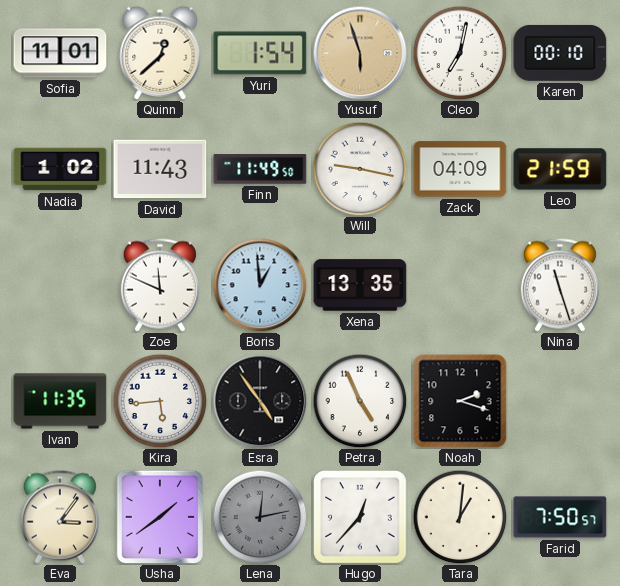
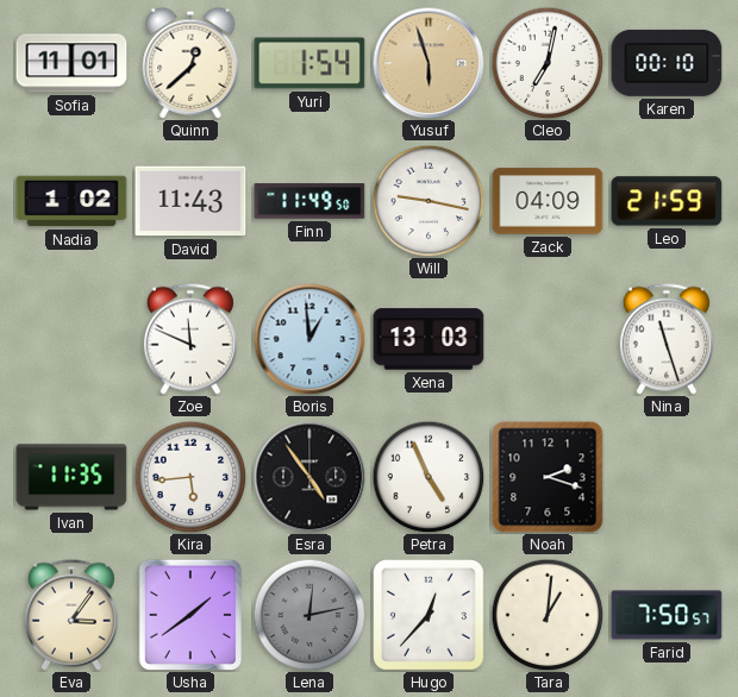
Xena: 13:35 -> 13:03
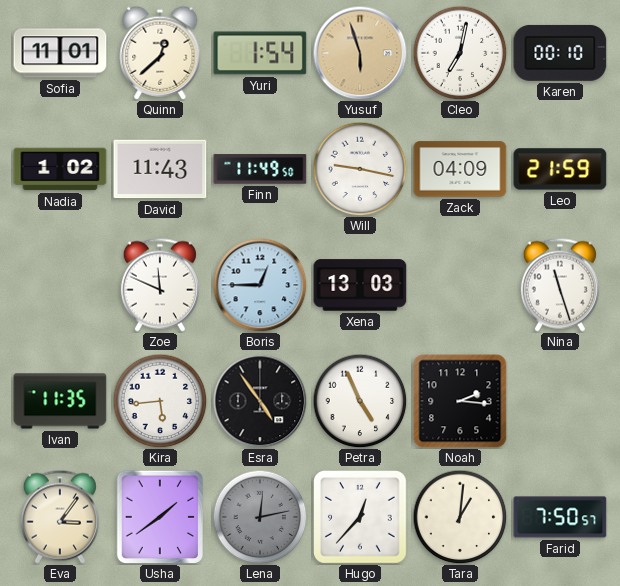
Boris: 12:59 -> 12:45
Noah: 2:18 -> 2:16
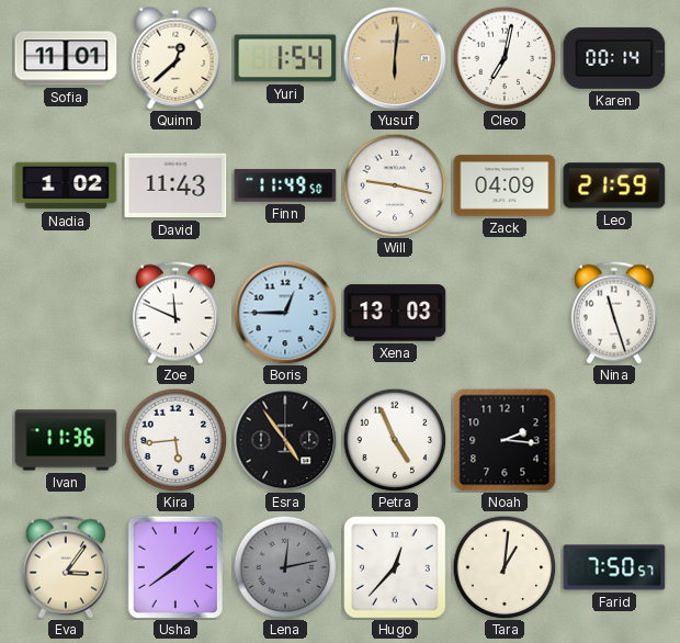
Yusuf: 5:57 -> 6:01
Karen: 00:10 -> 00:14
Ivan: 11:35 -> 11:36
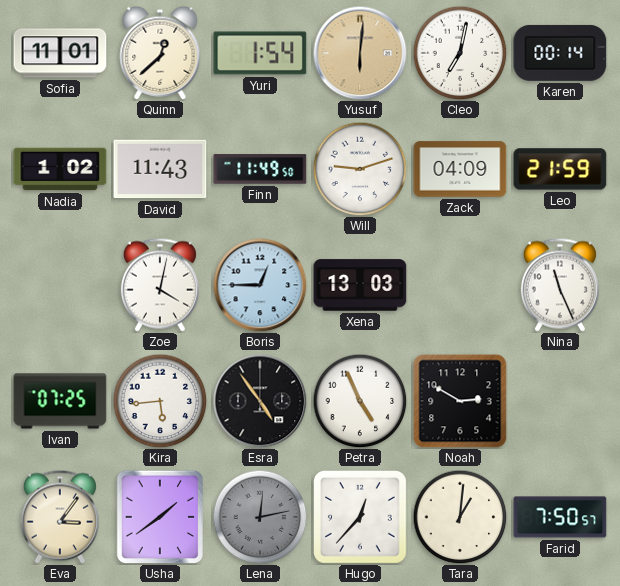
Will: 9:17 -> 9:12
Zoe: 11:49 -> 4:02
Nina: 11:27 -> 11:26
Ivan: 11:36 -> 07:25
Noah: 2:16 -> 2:50
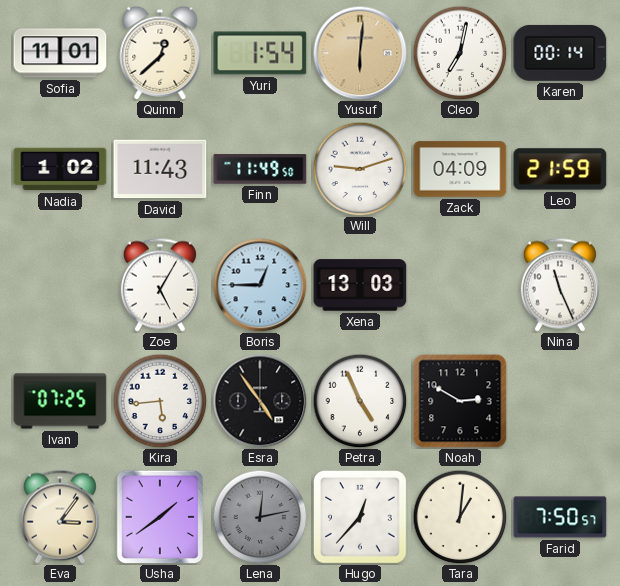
Zoe: 4:02 -> 5:05
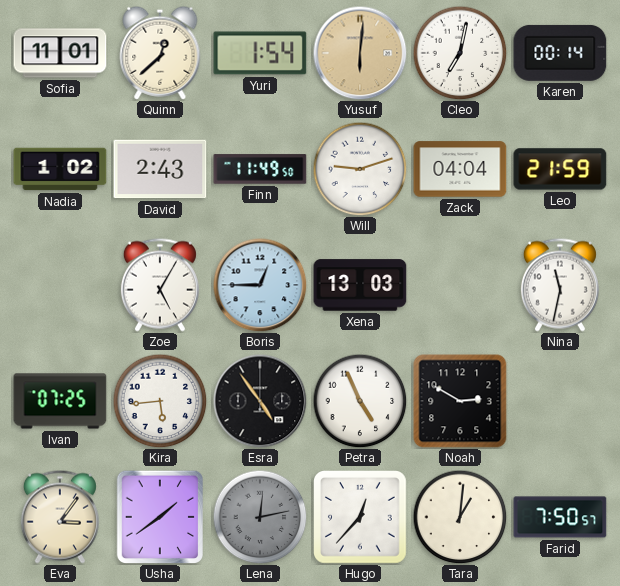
David: 11:43 -> 2:43
Zack: 04:09 -> 04:04
Nina: 11:26 -> 11:32
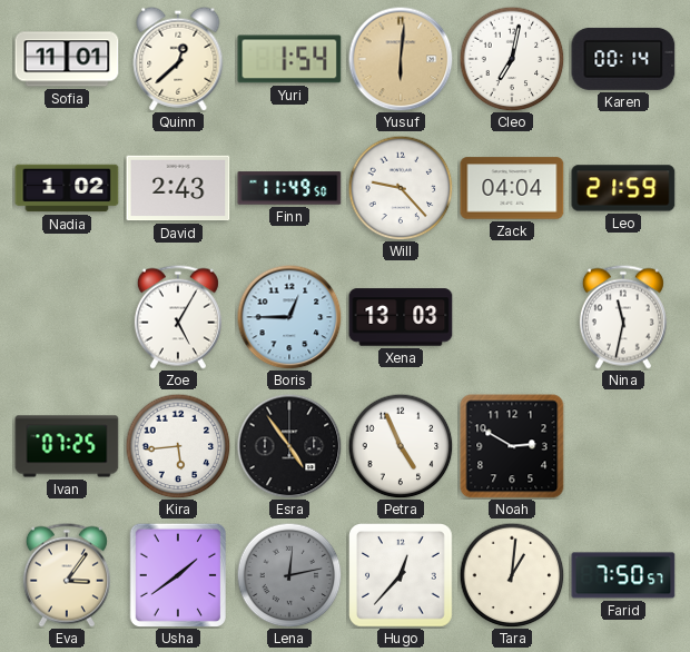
Will: 9:12 -> 9:23
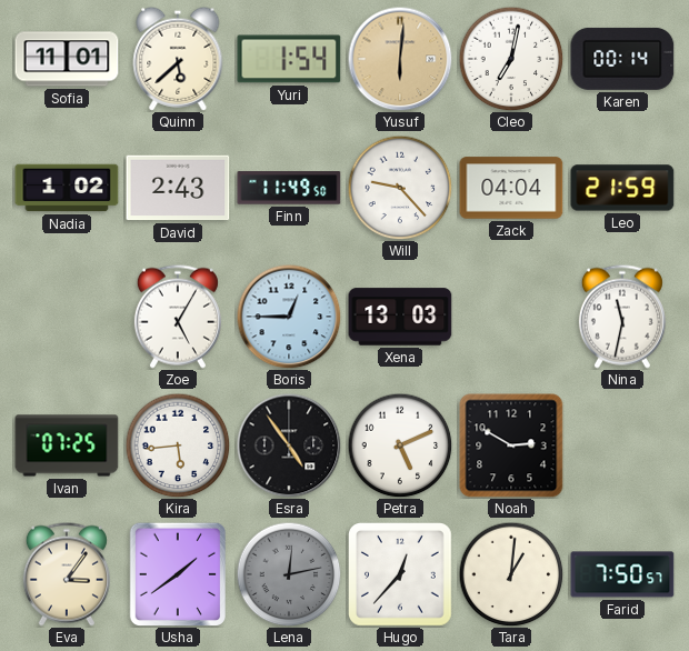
Quinn: 12:38 -> 5:38
Petra: 4:56 -> 5:11
